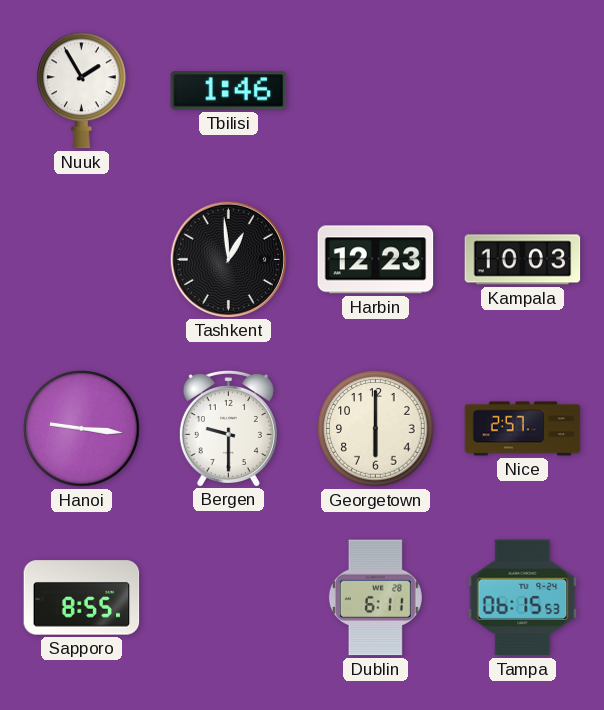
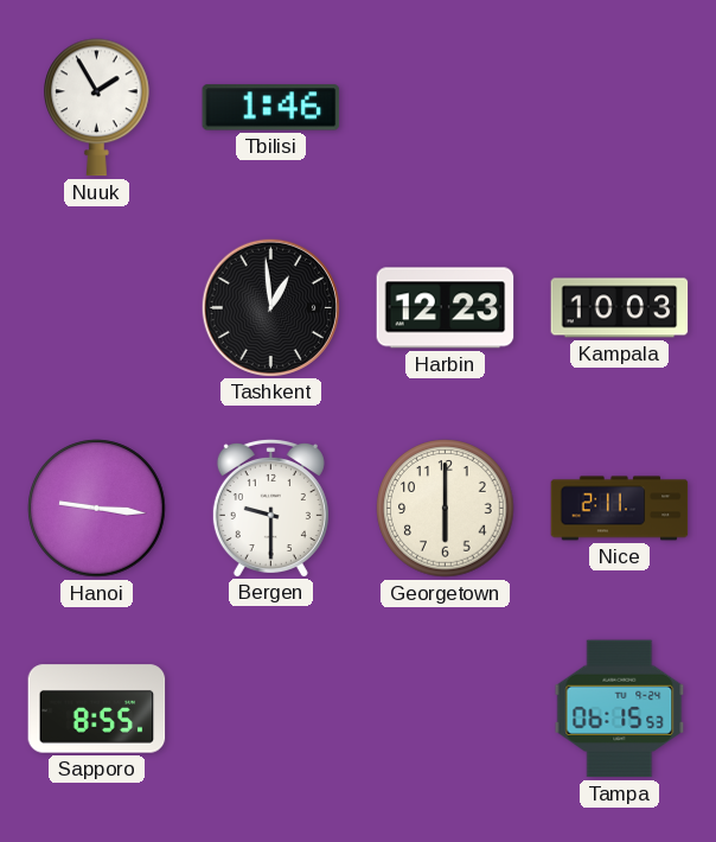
Nice: 2:57 -> 2:11
Dublin: 6:11 -> none
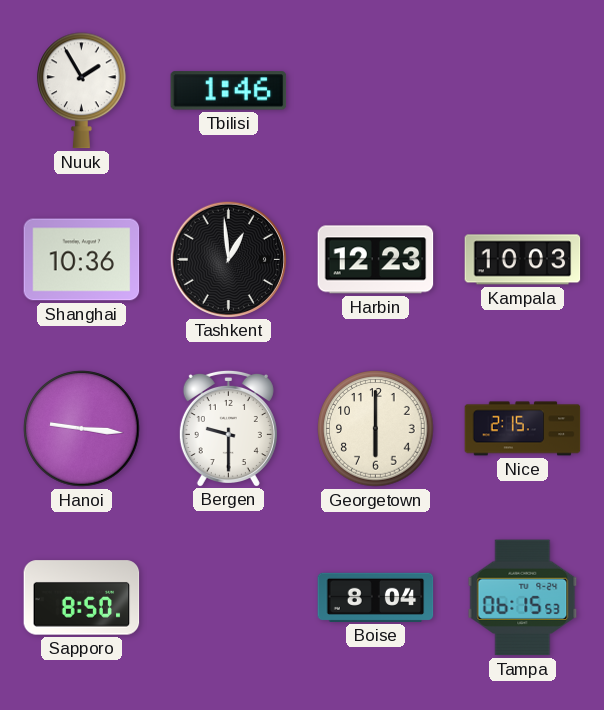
Shanghai: none -> 10:36
Nice: 2:11 -> 2:15
Sapporo: 8:55 -> 8:50
Boise: none -> 8:04
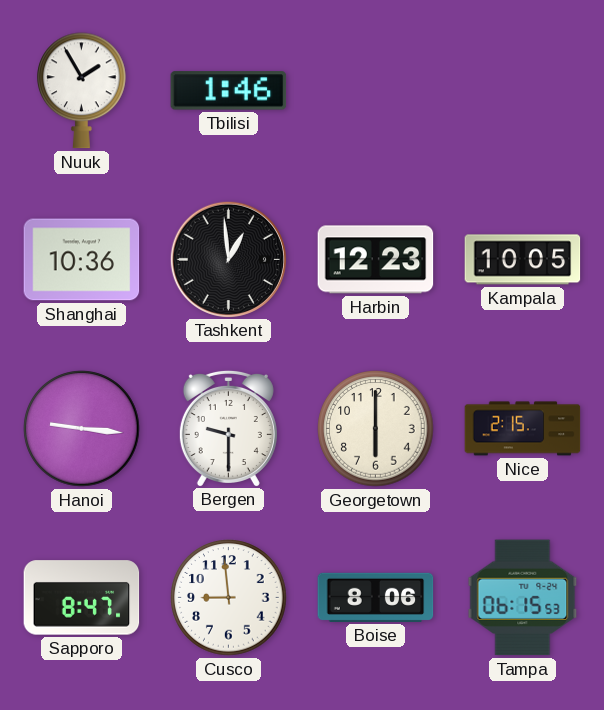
Kampala: 10:03 -> 10:05
Sapporo: 8:50 -> 8:47
Cusco: none -> 8:59
Boise: 8:04 -> 8:06
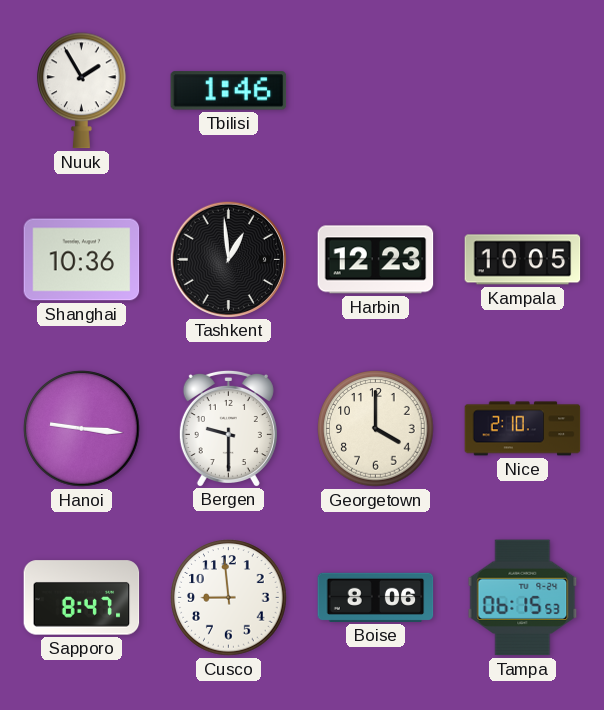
Georgetown: 6:00 -> 4:00
Nice: 2:15 -> 2:10
